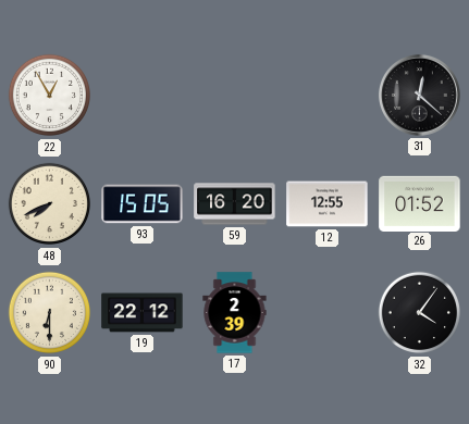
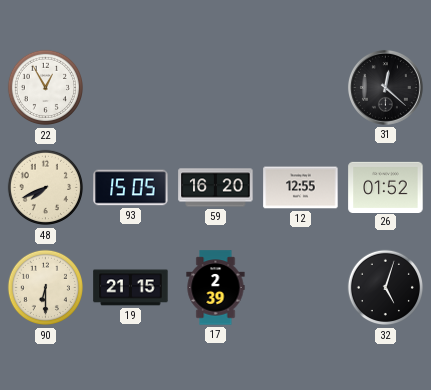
19: 22:12 -> 21:15
32: 4:06 -> 5:03
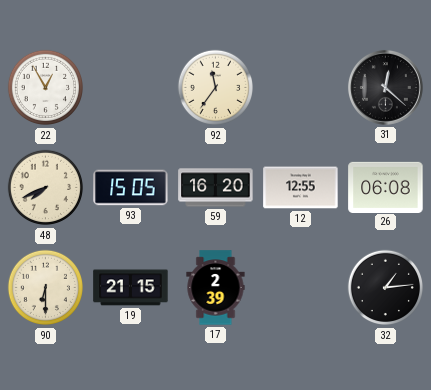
92: none -> 11:36
26: 01:52 -> 06:08
32: 5:03 -> 1:14
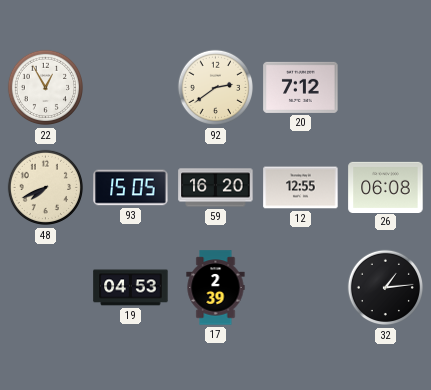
92: 11:36 -> 2:39
20: none -> 7:12
31: 12:22 -> none
90: 6:30 -> none
19: 21:15 -> 04:53
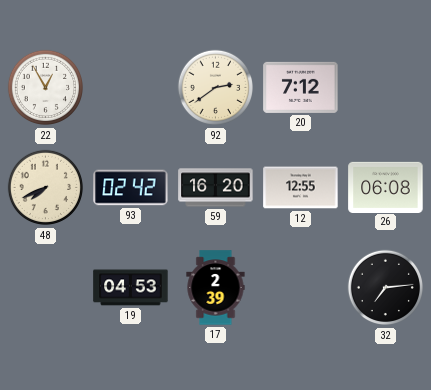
93: 15:05 -> 02:42
32: 1:14 -> 7:14
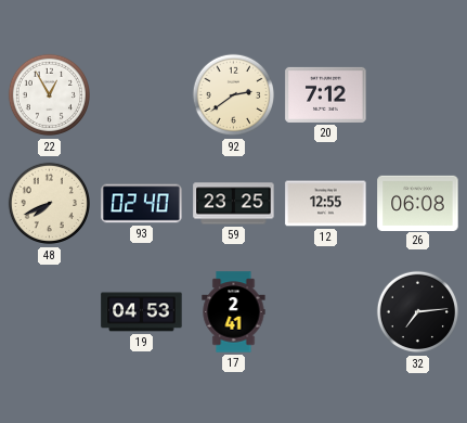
93: 02:42 -> 02:40
59: 16:20 -> 23:25
17: 2:39 -> 2:41
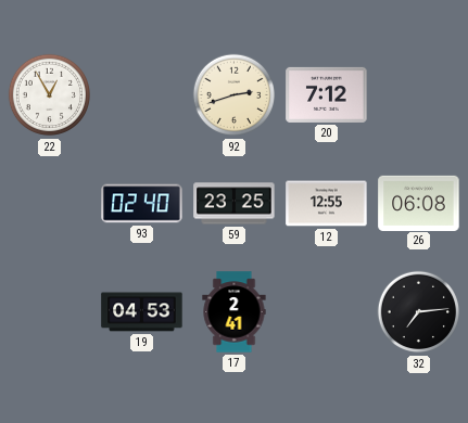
92: 2:39 -> 2:42
48: 7:41 -> none
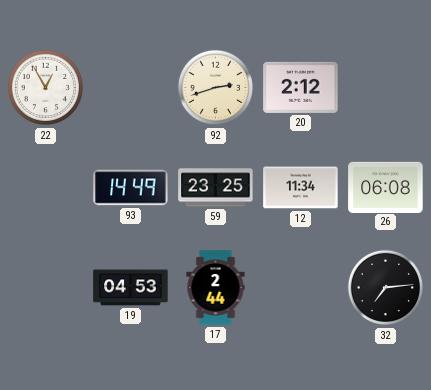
20: 7:12 -> 2:12
93: 02:40 -> 14:49
12: 12:55 -> 11:34
17: 2:41 -> 2:44
